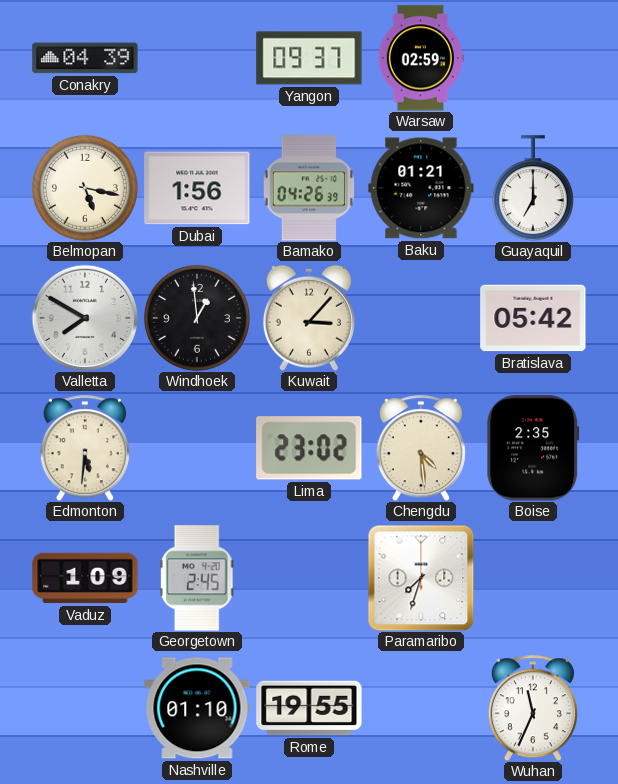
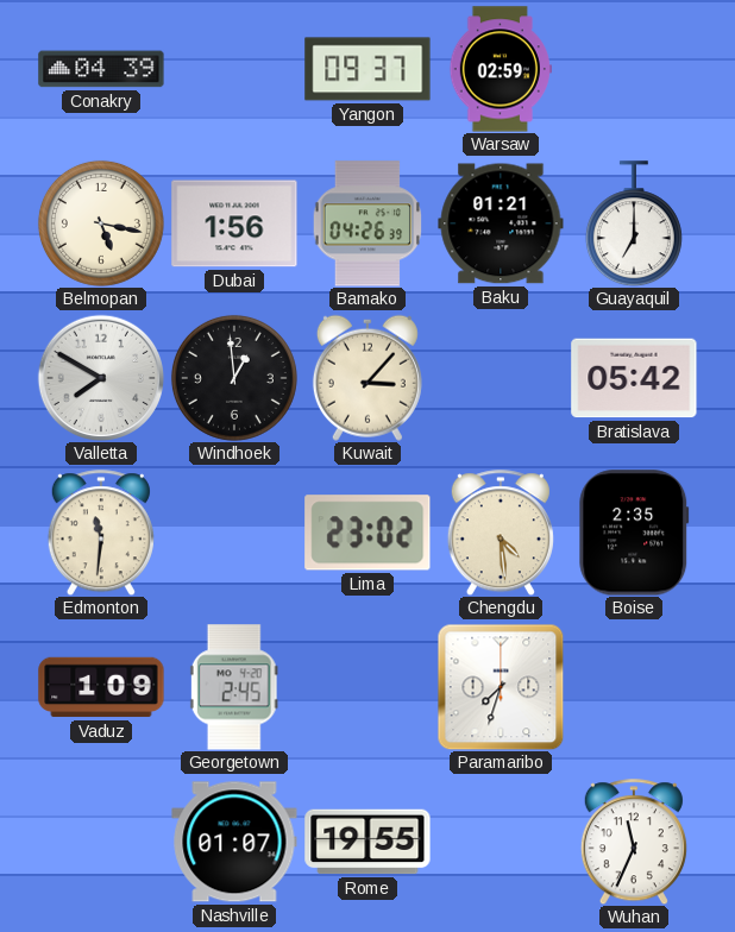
Edmonton: 5:31 -> 11:31
Nashville: 01:10 -> 01:07
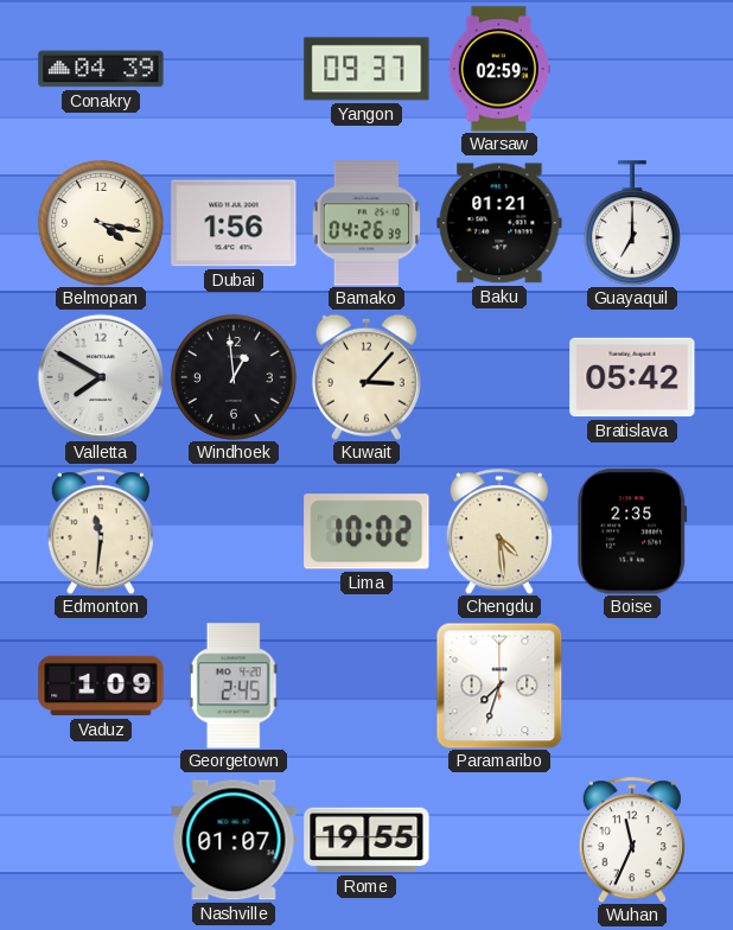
Belmopan: 5:17 -> 4:17
Lima: 23:02 -> 10:02
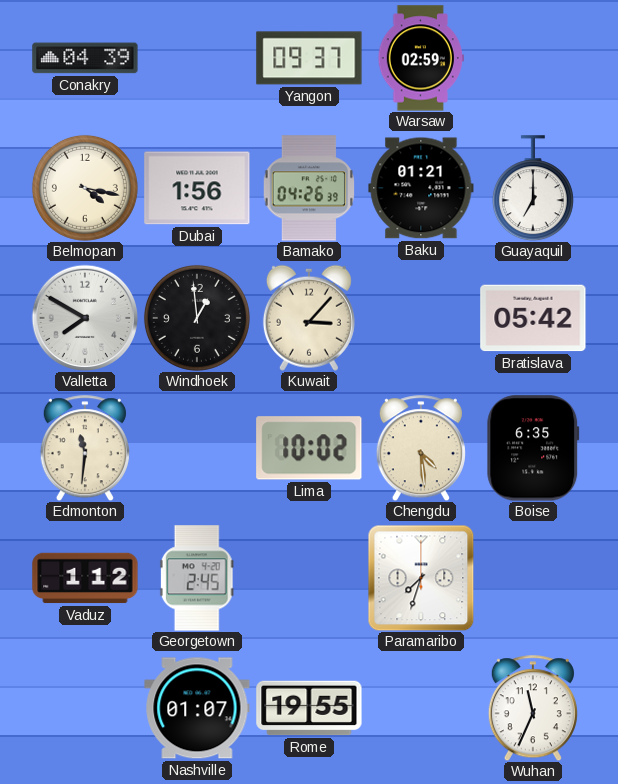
Boise: 2:35 -> 6:35
Vaduz: 1:09 -> 1:12
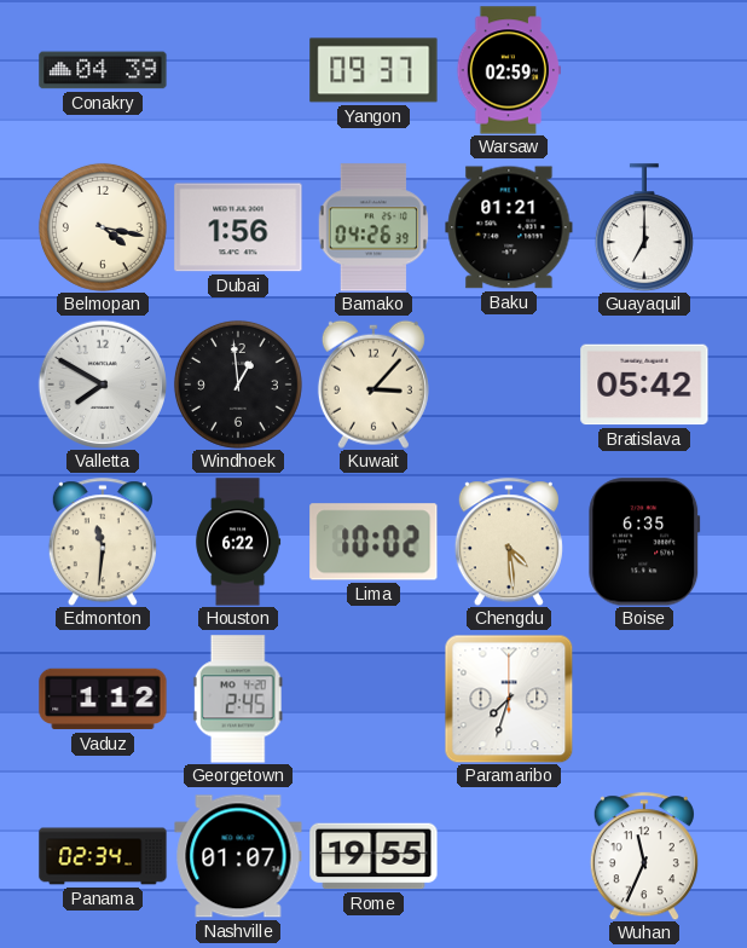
Houston: none -> 6:22
Panama: none -> 02:34
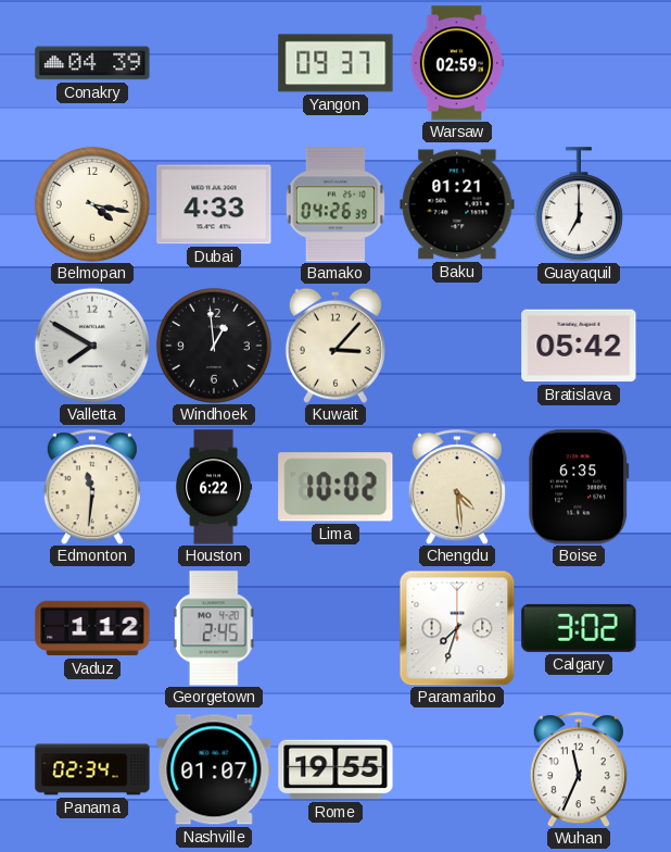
Dubai: 1:56 -> 4:33
Calgary: none -> 3:02
